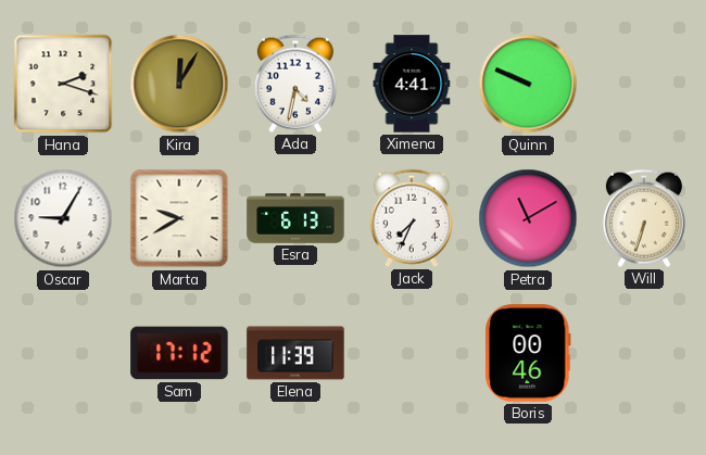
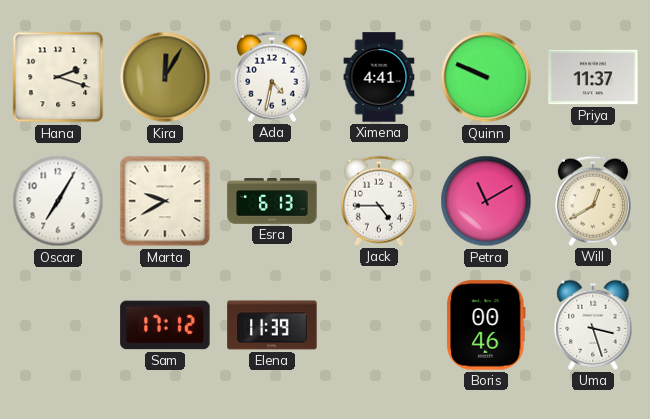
Priya: none -> 11:37
Oscar: 9:05 -> 7:05
Jack: 7:34 -> 4:45
Will: 6:33 -> 12:40
Uma: none -> 3:27
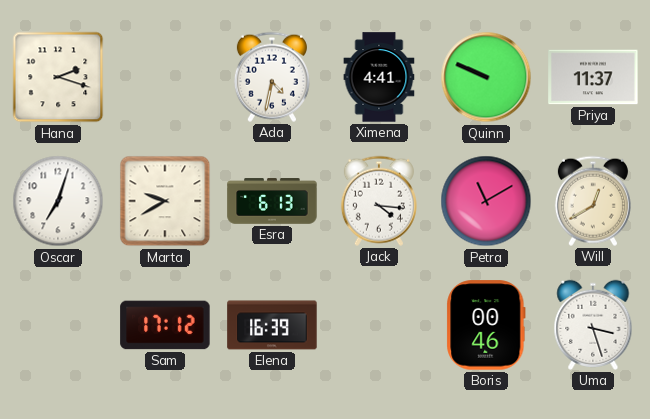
Kira: 12:05 -> none
Oscar: 7:05 -> 7:03
Jack: 4:45 -> 4:16
Elena: 11:39 -> 16:39
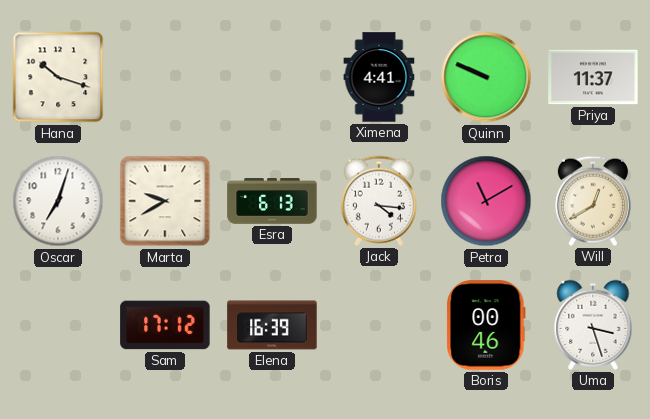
Hana: 2:18 -> 10:18
Ada: 4:32 -> none
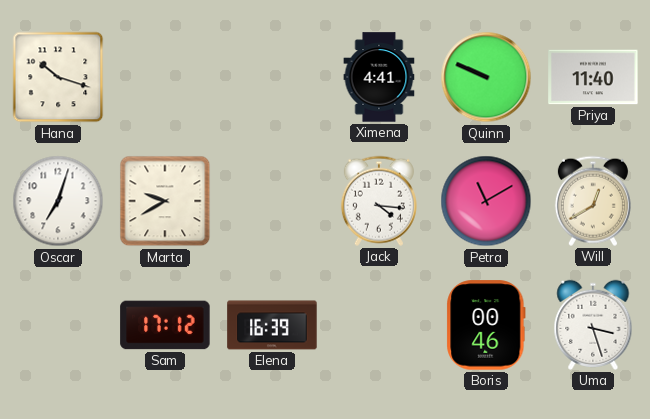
Priya: 11:37 -> 11:40
Esra: 6:13 -> none
